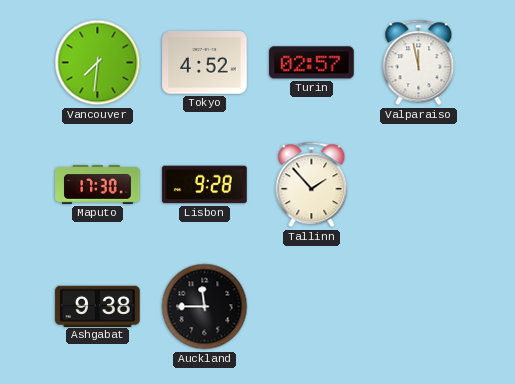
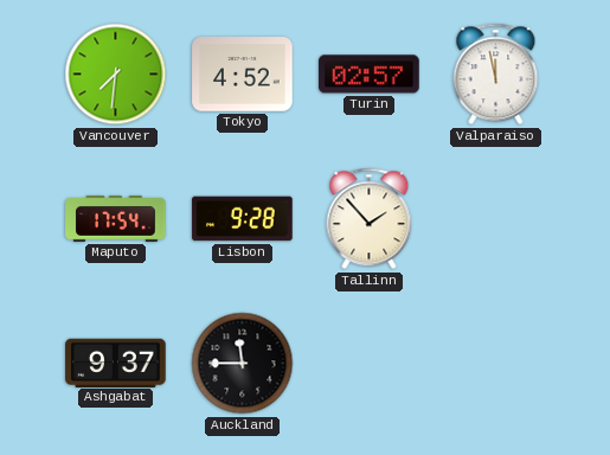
Maputo: 17:30 -> 17:54
Ashgabat: 9:38 -> 9:37
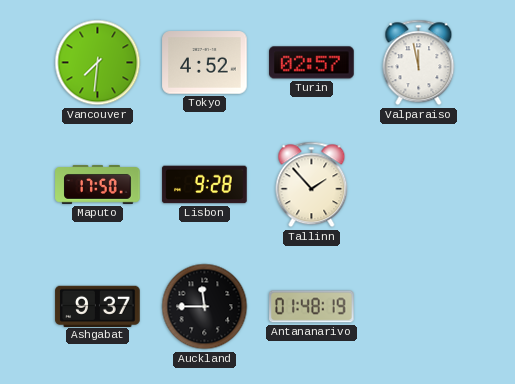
Maputo: 17:54 -> 17:50
Antananarivo: none -> 01:48
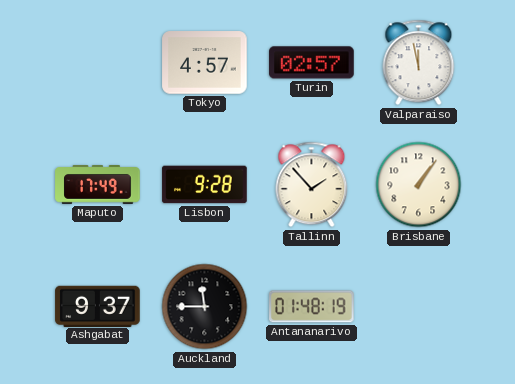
Vancouver: 7:31 -> none
Tokyo: 4:52 -> 4:57
Maputo: 17:50 -> 17:49
Brisbane: none -> 1:06
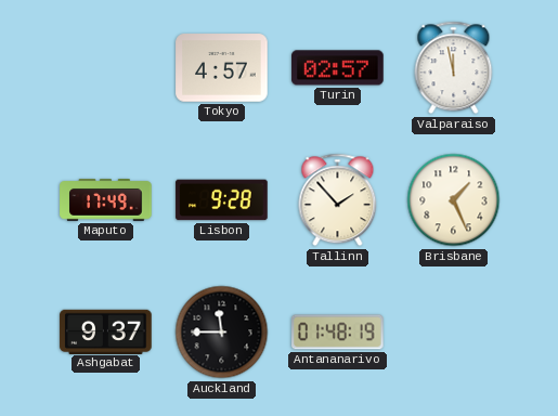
Brisbane: 1:06 -> 1:26
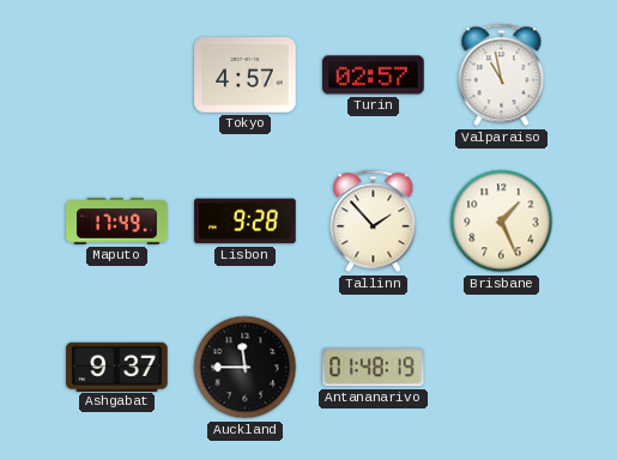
Valparaiso: 11:58 -> 10:58
